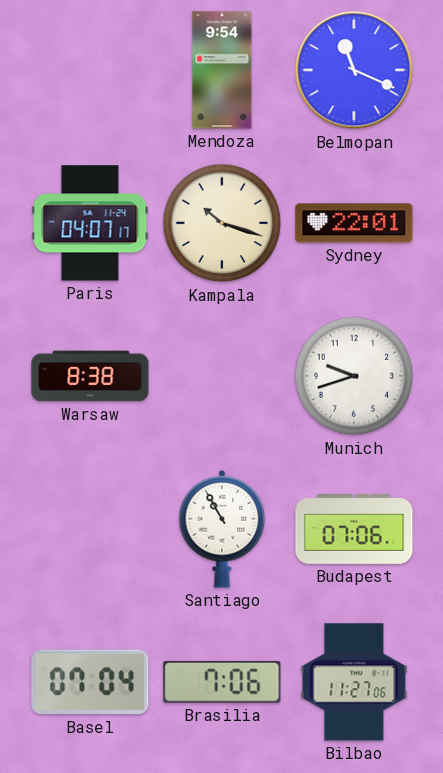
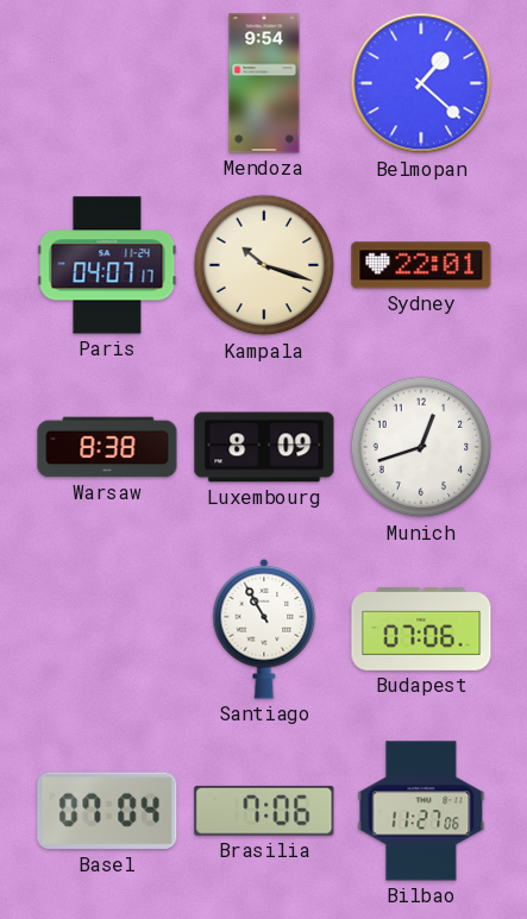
Belmopan: 11:19 -> 1:22
Luxembourg: none -> 8:09
Munich: 9:42 -> 12:42
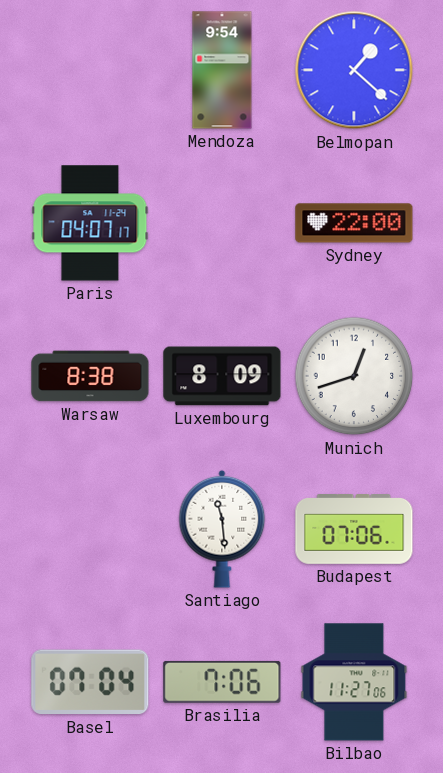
Kampala: 10:18 -> none
Sydney: 22:01 -> 22:00
Santiago: 10:55 -> 11:29
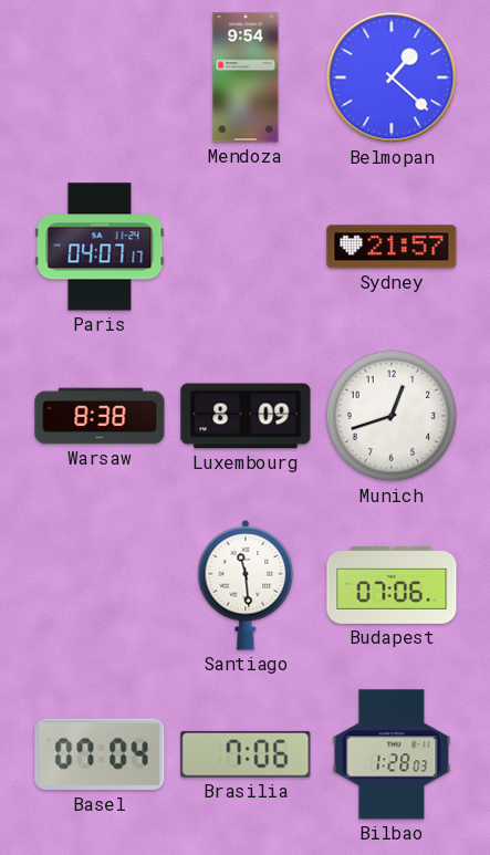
Sydney: 22:00 -> 21:57
Bilbao: 11:27 -> 1:28
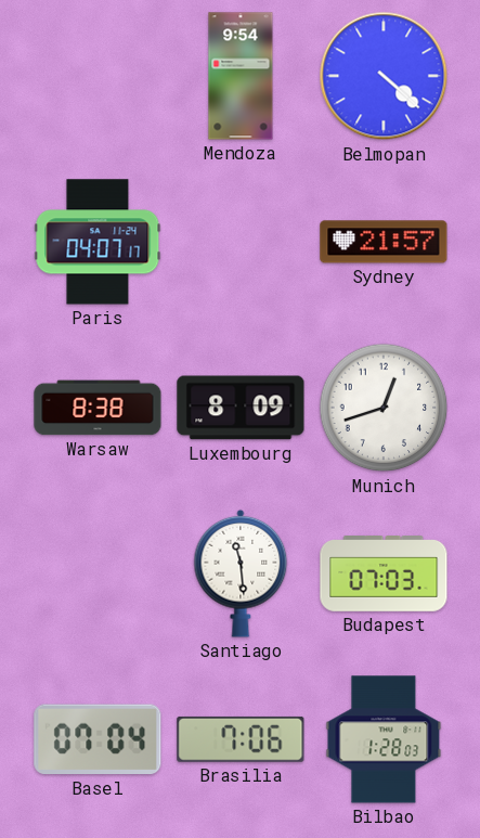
Belmopan: 1:22 -> 4:22
Budapest: 07:06 -> 07:03
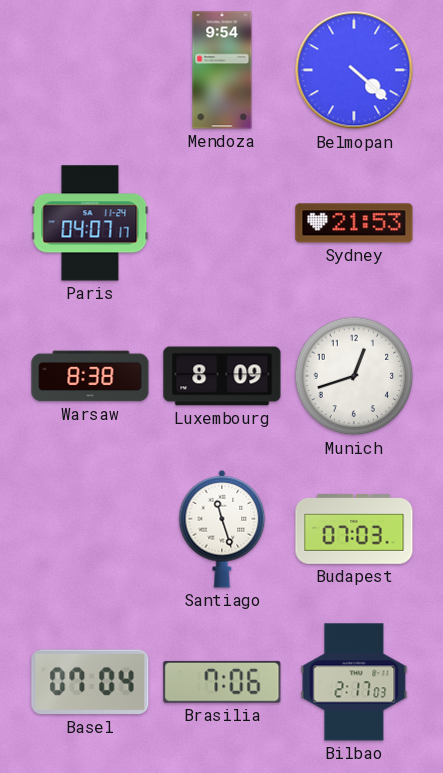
Sydney: 21:57 -> 21:53
Santiago: 11:29 -> 11:27
Bilbao: 1:28 -> 2:17
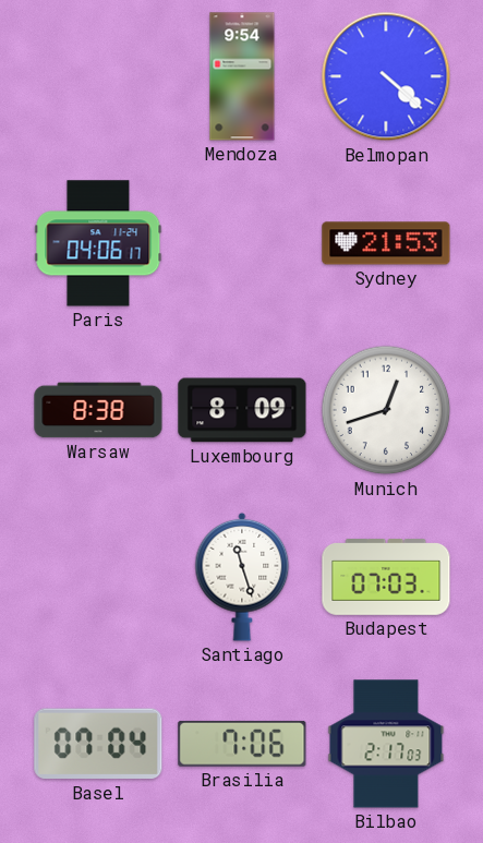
Paris: 04:07 -> 04:06
